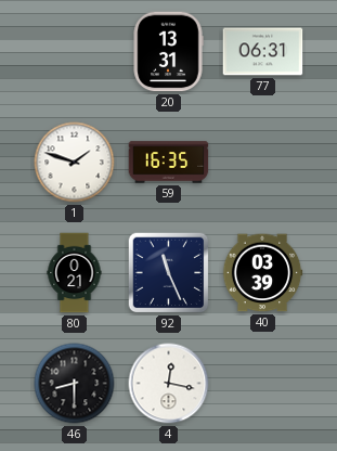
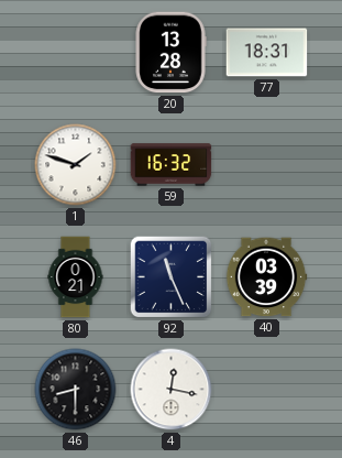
20: 13:31 -> 13:28
77: 06:31 -> 18:31
59: 16:35 -> 16:32
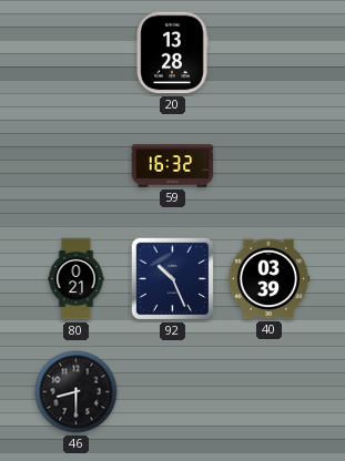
77: 18:31 -> none
1: 1:48 -> none
92: 11:26 -> 10:26
4: 12:17 -> none
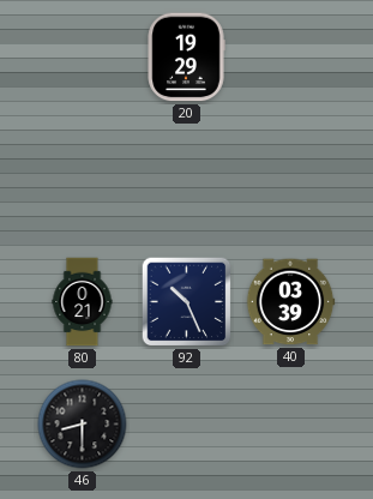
20: 13:28 -> 19:29
59: 16:32 -> none
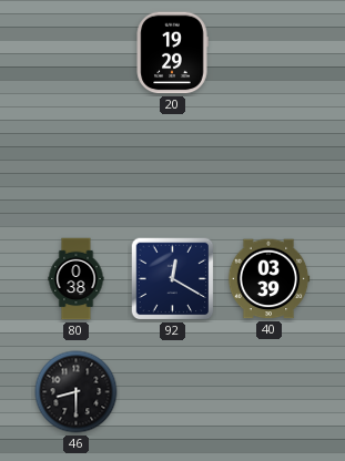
80: 0:21 -> 0:38
92: 10:26 -> 12:20
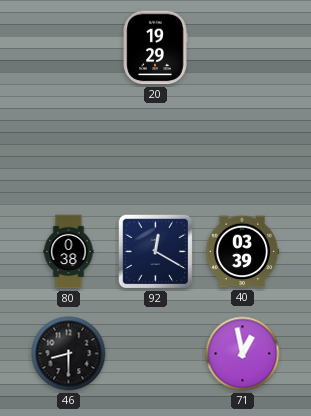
71: none -> 12:58
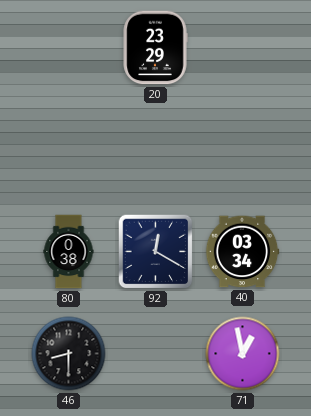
20: 19:29 -> 23:29
40: 03:39 -> 03:34
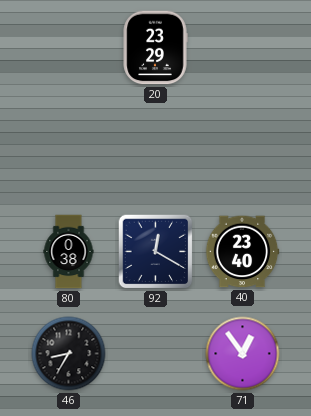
40: 03:34 -> 23:40
46: 8:30 -> 8:35
71: 12:58 -> 12:54
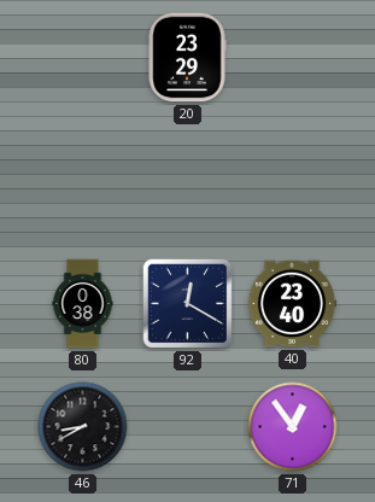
46: 8:35 -> 8:40
